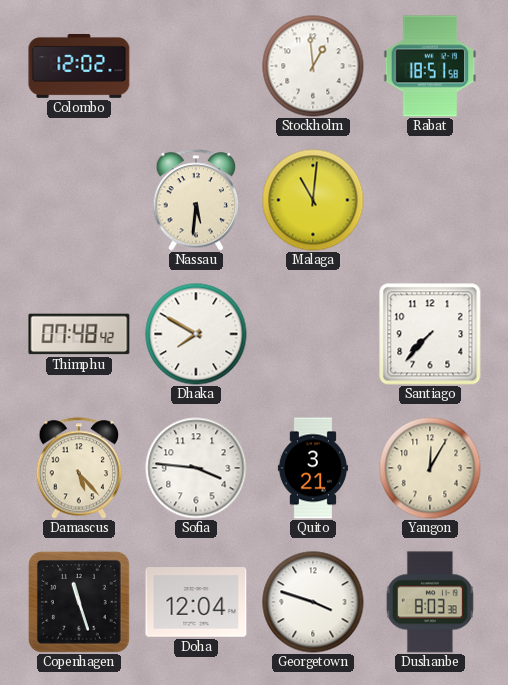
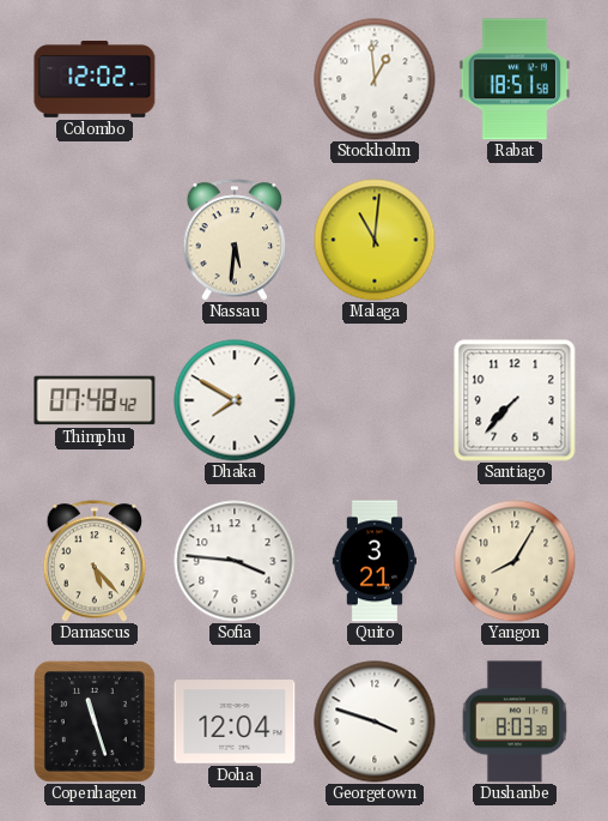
Yangon: 12:05 -> 8:05
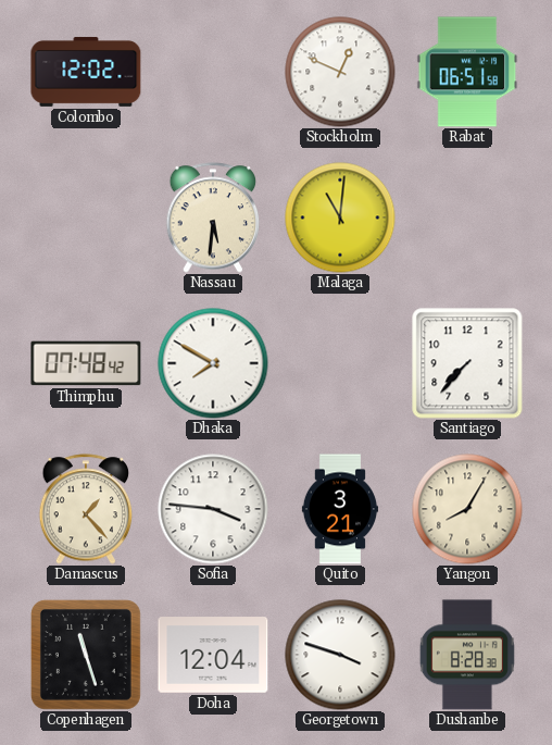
Stockholm: 12:59 -> 12:49
Rabat: 18:51 -> 06:51
Damascus: 5:23 -> 1:23
Dushanbe: 8:03 -> 8:28
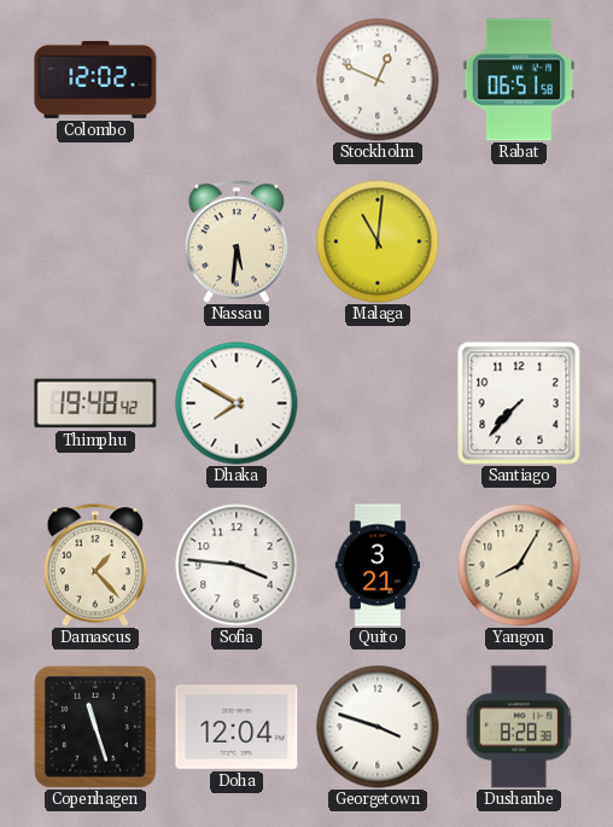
Thimphu: 07:48 -> 19:48
